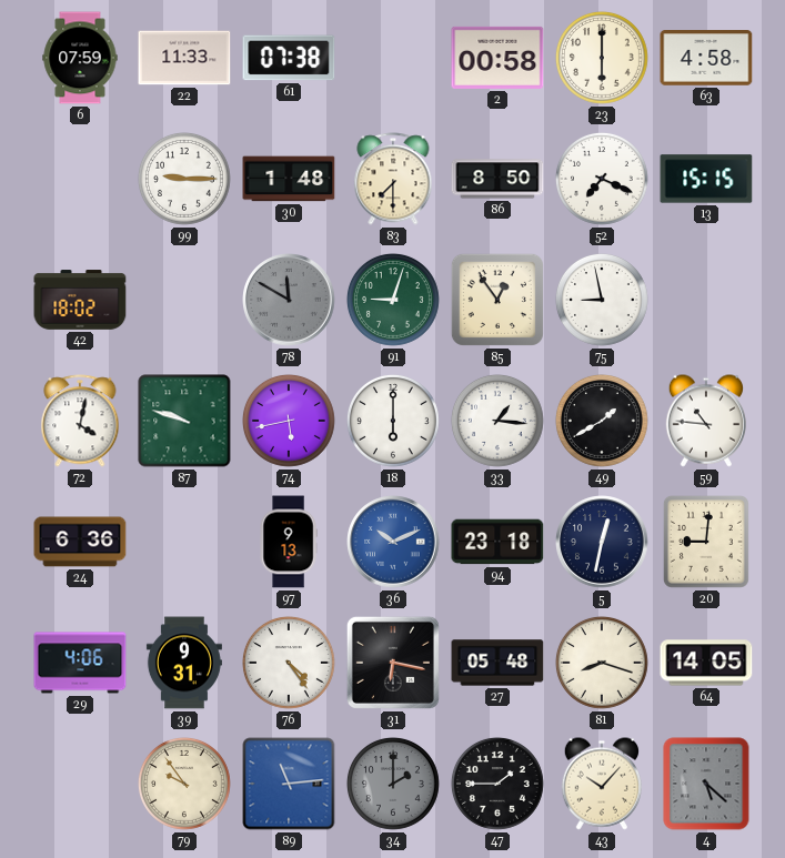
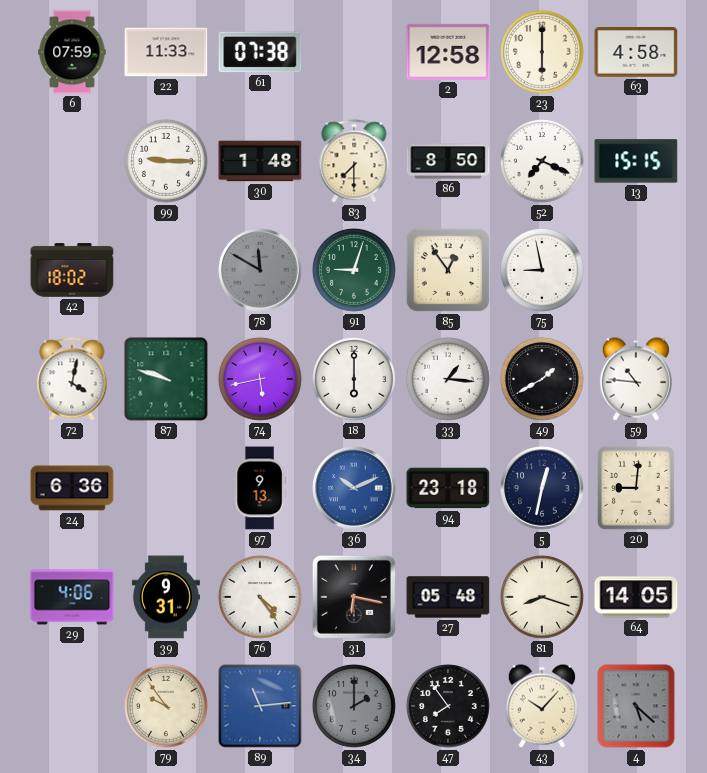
2: 00:58 -> 12:58
47: 1:45 -> 7:54
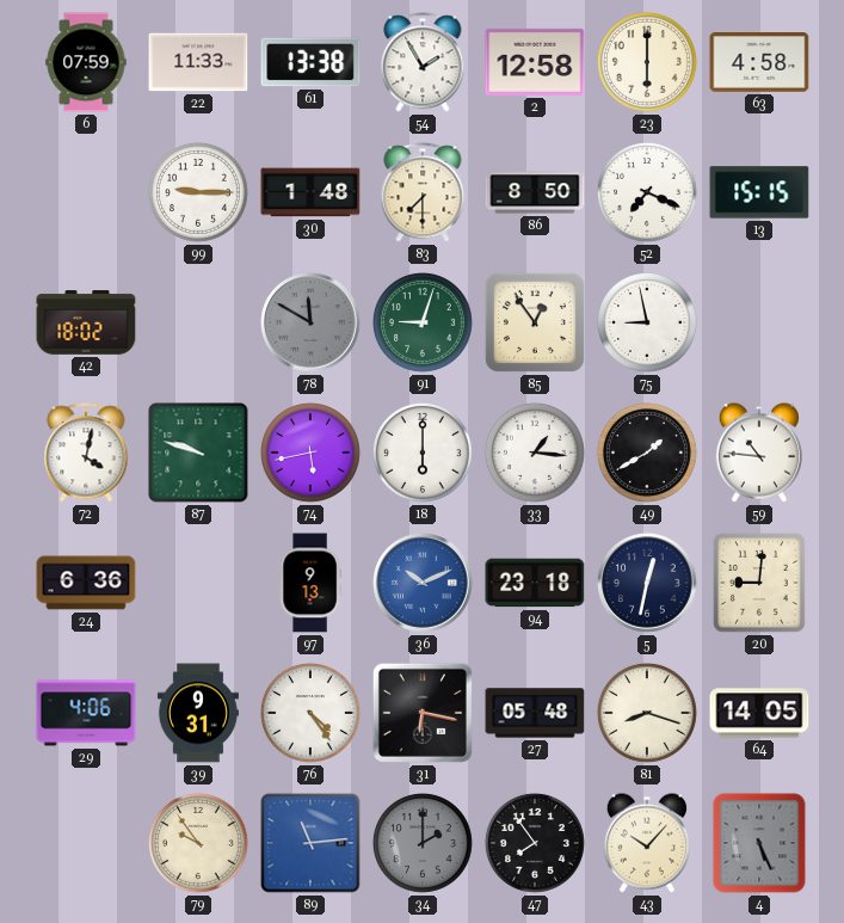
61: 07:38 -> 13:38
54: none -> 1:55
4: 5:22 -> 5:26
